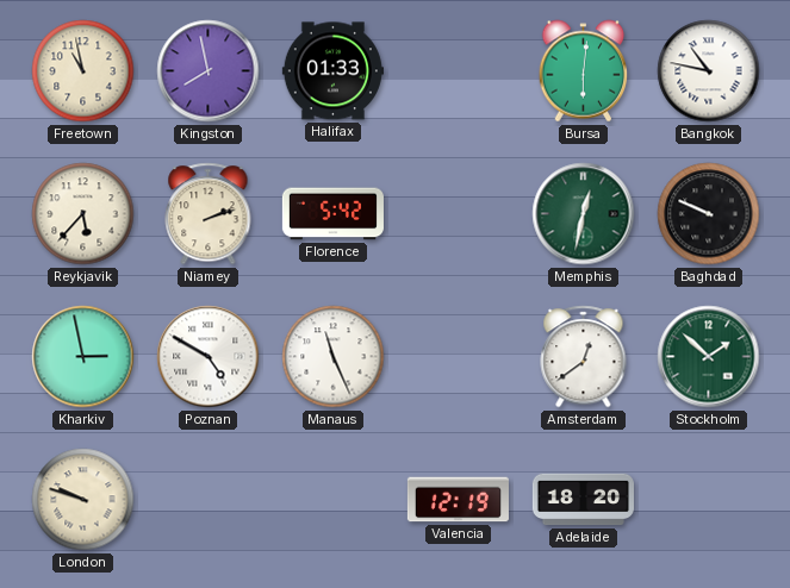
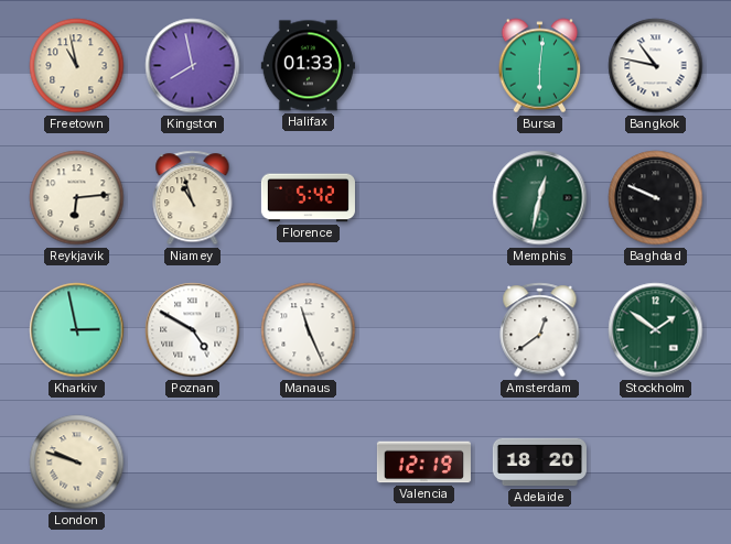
Reykjavik: 5:37 -> 6:14
Niamey: 2:12 -> 10:57
Stockholm: 1:52 -> 1:51
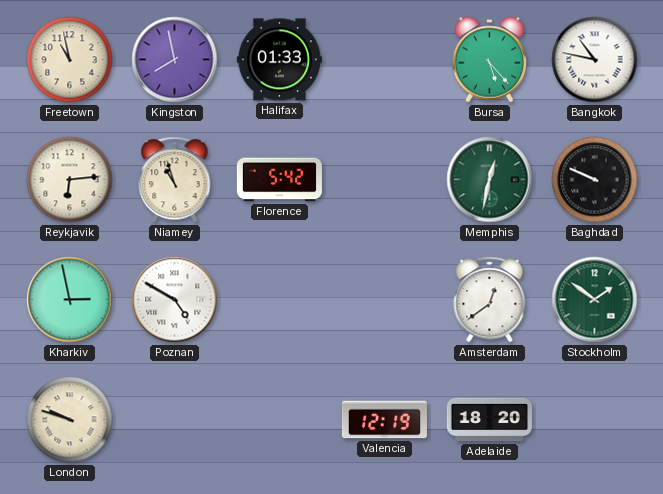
Bursa: 6:01 -> 5:23
Manaus: 11:26 -> none
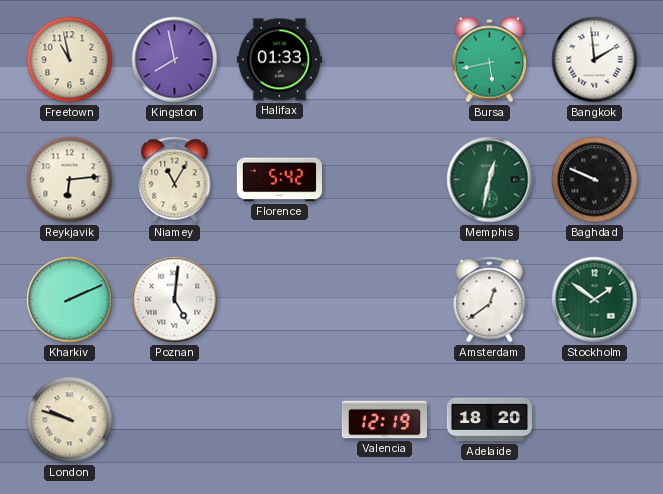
Bursa: 5:23 -> 5:43
Bangkok: 10:47 -> 1:59
Niamey: 10:57 -> 11:05
Kharkiv: 2:58 -> 2:11
Poznan: 4:50 -> 5:01
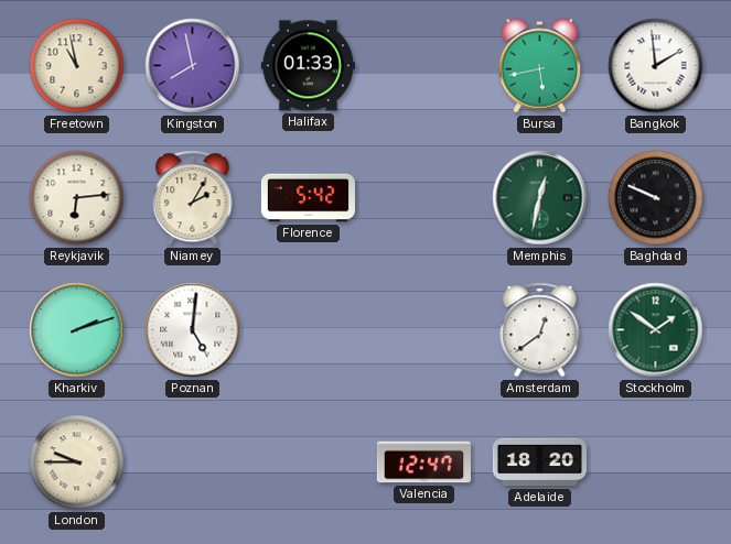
Niamey: 11:05 -> 2:05
Kharkiv: 2:11 -> 2:12
London: 9:48 -> 9:45
Valencia: 12:19 -> 12:47
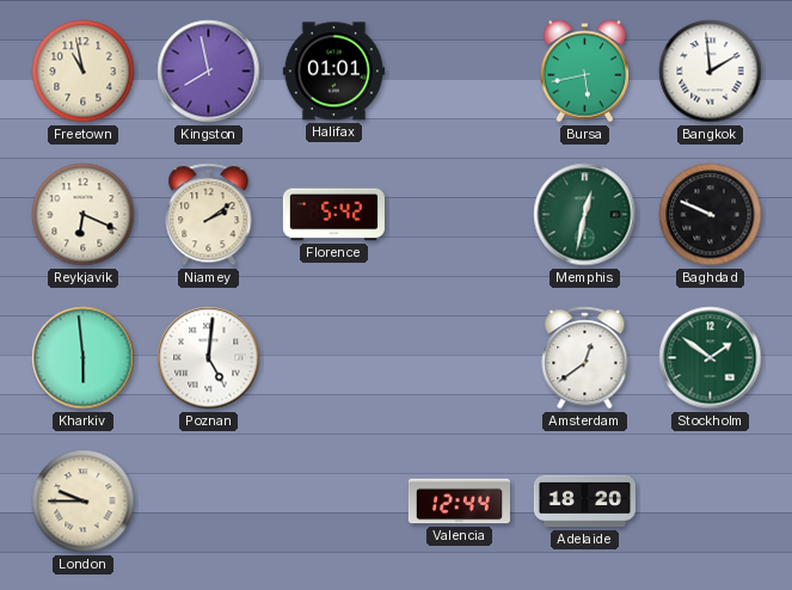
Halifax: 01:33 -> 01:01
Reykjavik: 6:14 -> 6:19
Niamey: 2:05 -> 2:09
Kharkiv: 2:12 -> 5:59
Valencia: 12:47 -> 12:44
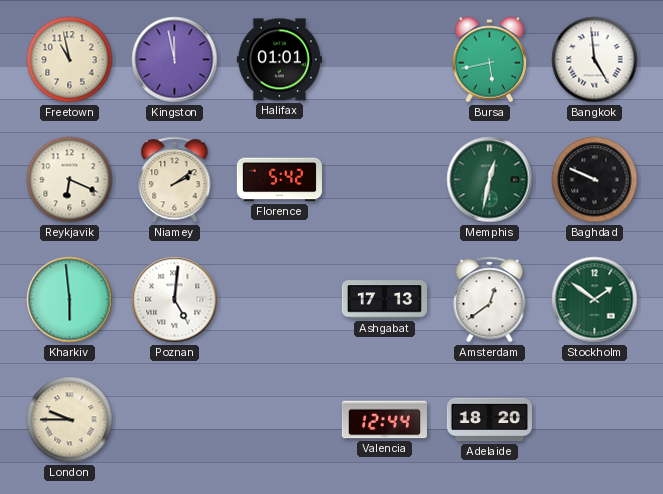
Kingston: 7:58 -> 11:58
Bangkok: 1:59 -> 4:59
Ashgabat: none -> 17:13
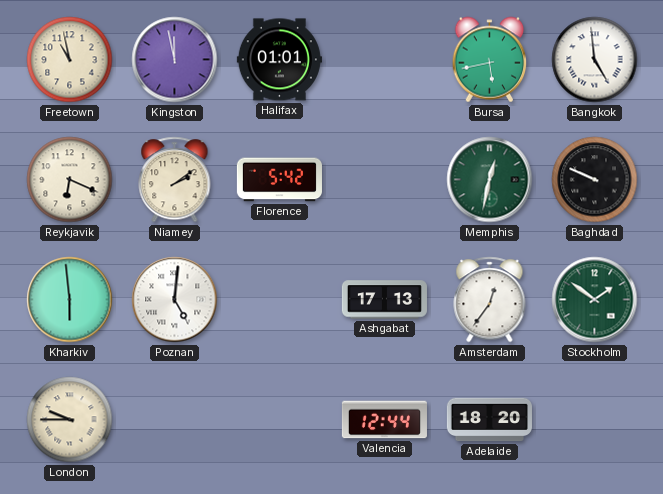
Amsterdam: 12:39 -> 12:36
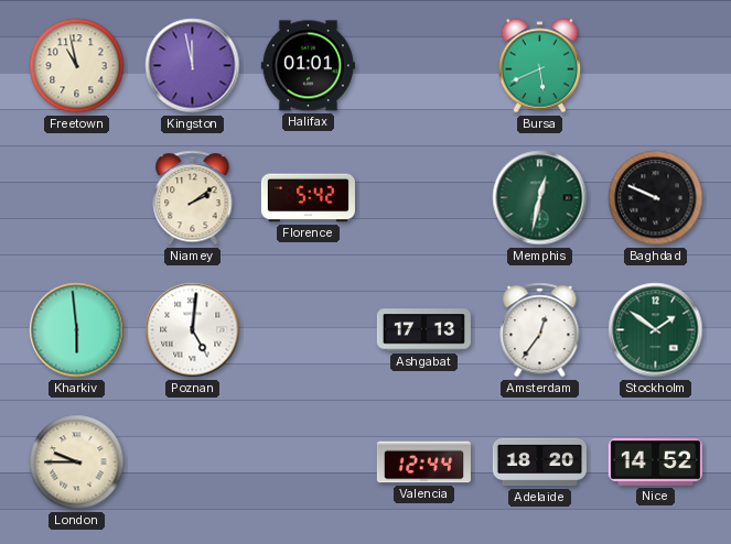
Bursa: 5:43 -> 5:41
Bangkok: 4:59 -> none
Reykjavik: 6:19 -> none
Nice: none -> 14:52
